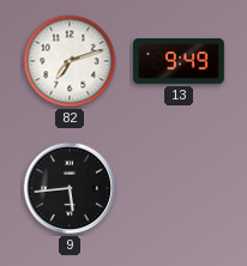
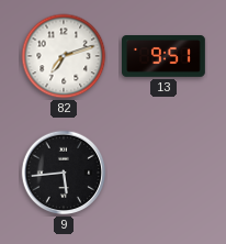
13: 9:49 -> 9:51
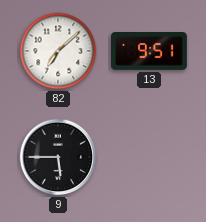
82: 7:12 -> 7:08
9: 5:44 -> 5:45
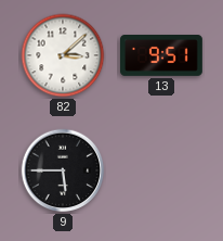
82: 7:08 -> 3:08
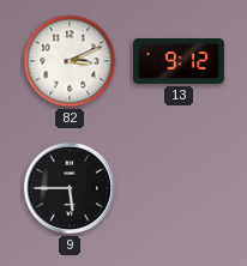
82: 3:08 -> 3:11
13: 9:51 -> 9:12
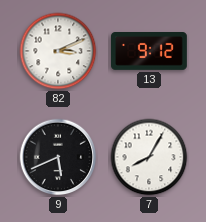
9: 5:45 -> 5:41
7: none -> 8:05
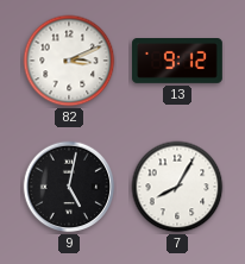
9: 5:41 -> 5:02
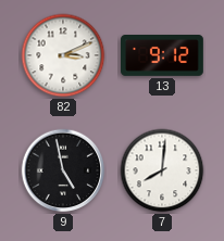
9: 5:02 -> 4:58
7: 8:05 -> 8:01
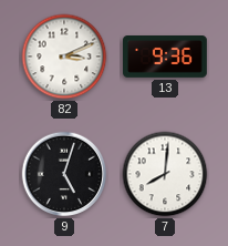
13: 9:12 -> 9:36
9: 4:58 -> 5:03
